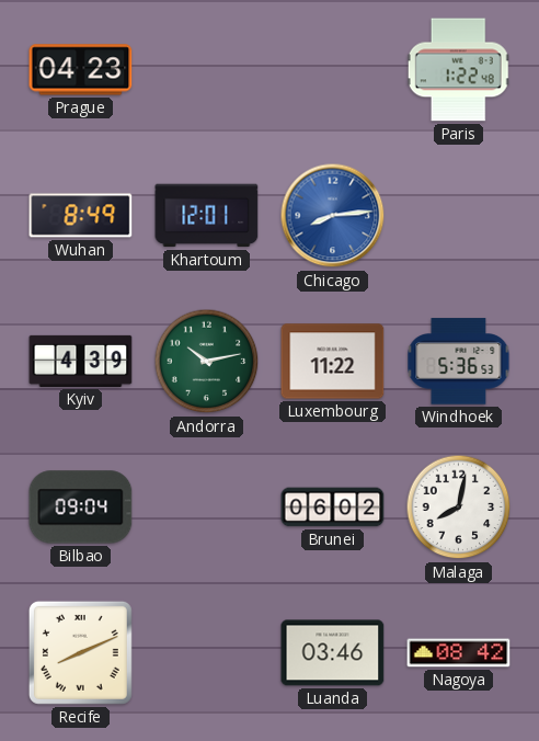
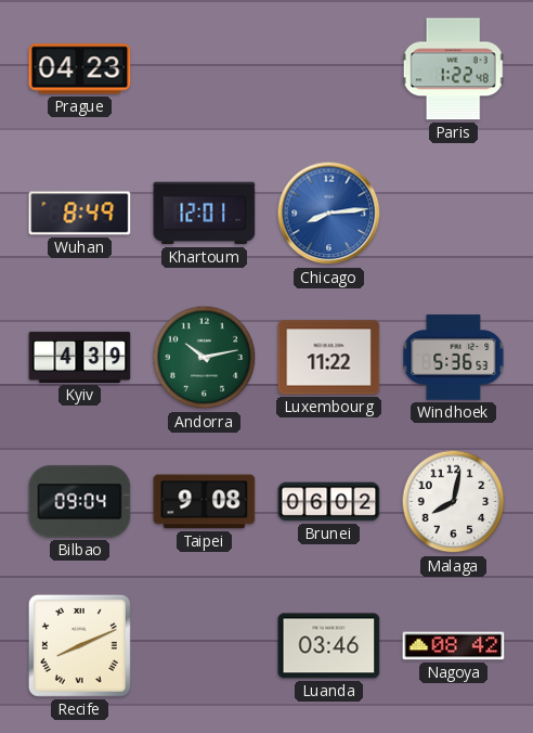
Taipei: none -> 9:08
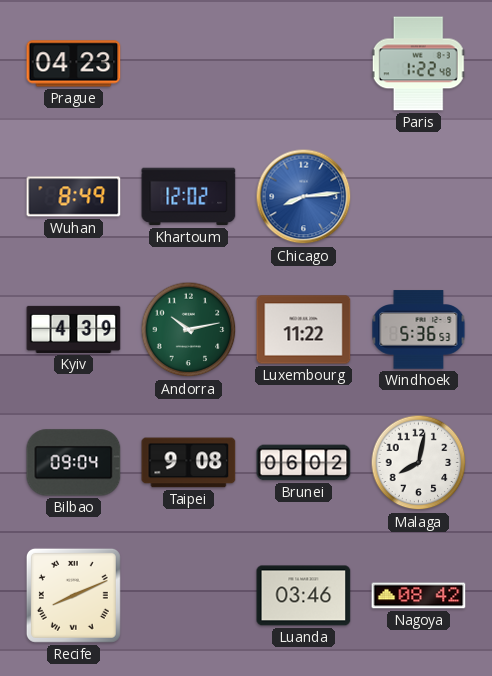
Khartoum: 12:01 -> 12:02
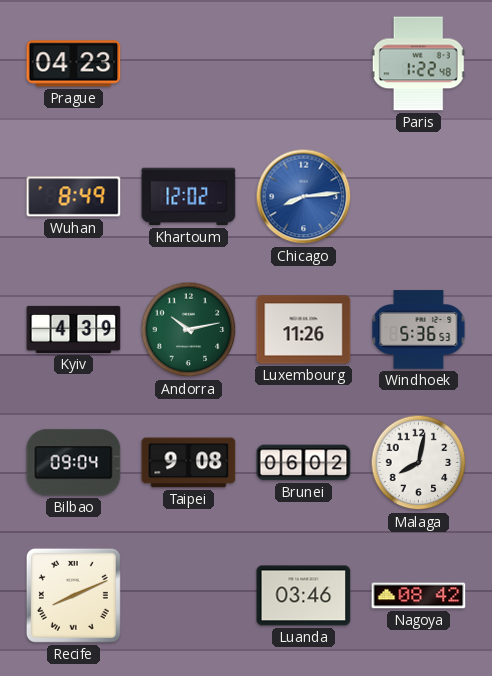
Luxembourg: 11:22 -> 11:26
